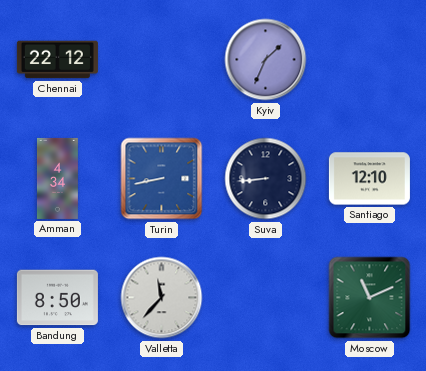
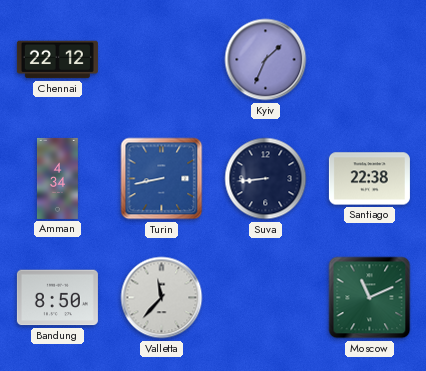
Santiago: 12:10 -> 22:38
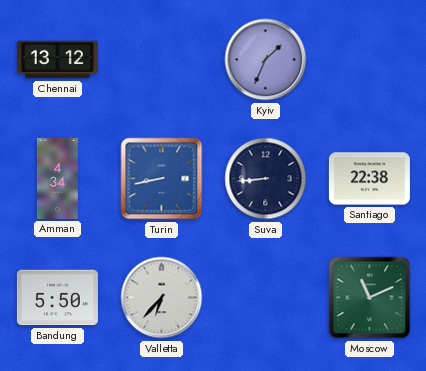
Chennai: 22:12 -> 13:12
Bandung: 8:50 -> 5:50
Valletta: 11:37 -> 6:37
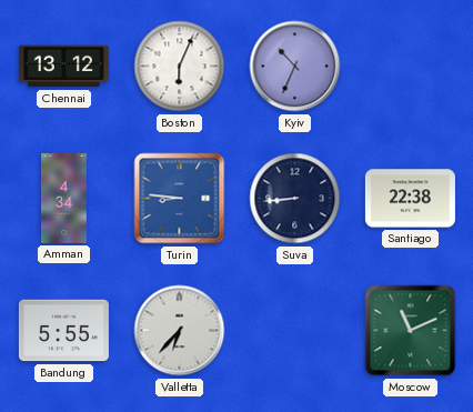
Boston: none -> 6:04
Kyiv: 1:34 -> 10:34
Turin: 8:43 -> 8:46
Bandung: 5:50 -> 5:55
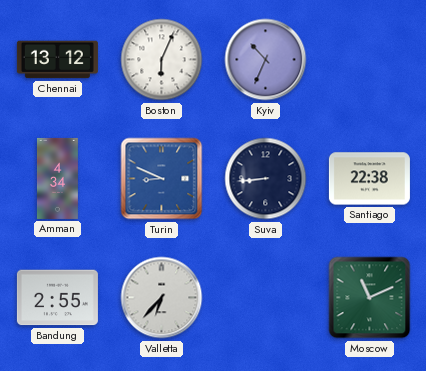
Turin: 8:46 -> 8:49
Bandung: 5:55 -> 2:55
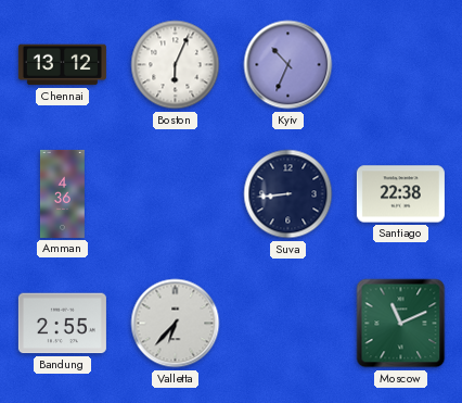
Amman: 4:34 -> 4:36
Turin: 8:49 -> none
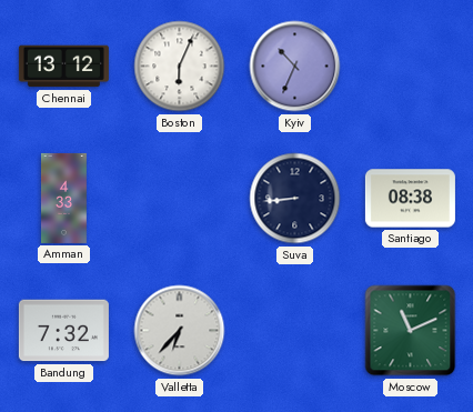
Amman: 4:36 -> 4:33
Santiago: 22:38 -> 08:38
Bandung: 2:55 -> 7:32
